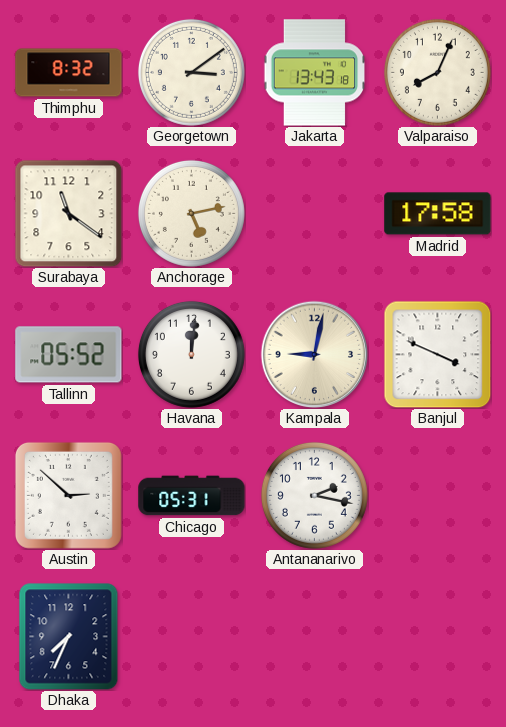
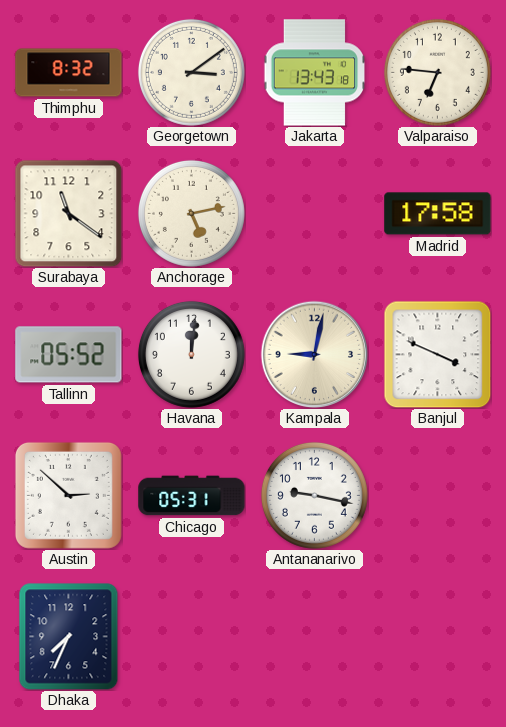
Valparaiso: 8:04 -> 6:46
Antananarivo: 2:17 -> 9:17
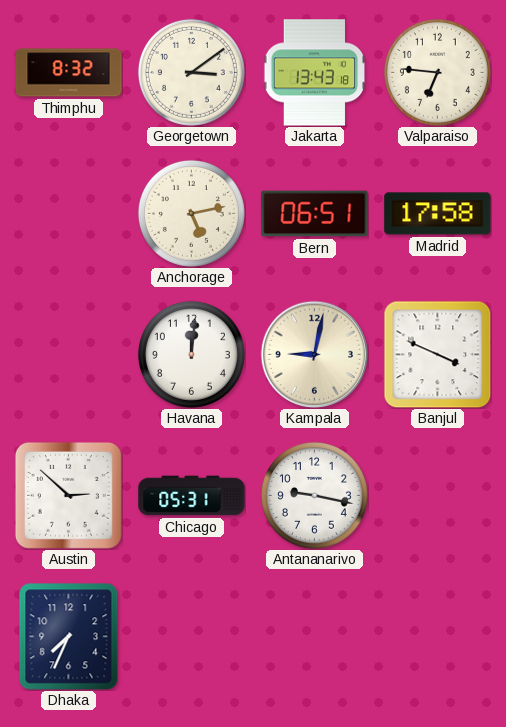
Surabaya: 11:21 -> none
Bern: none -> 06:51
Tallinn: 05:52 -> none
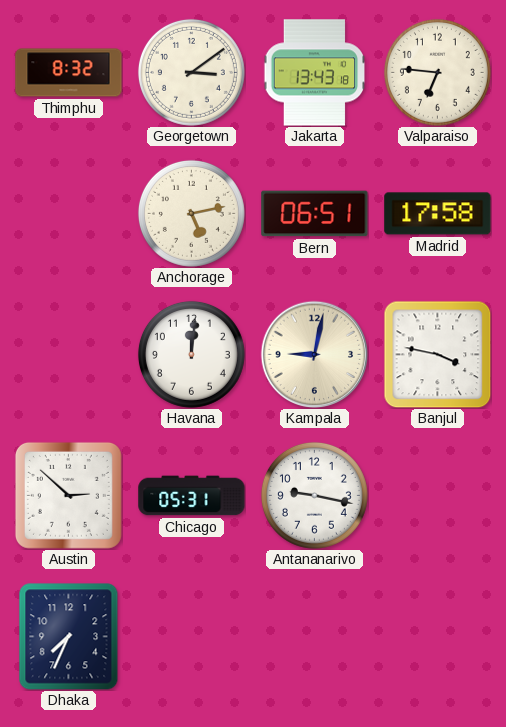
Banjul: 3:49 -> 3:47
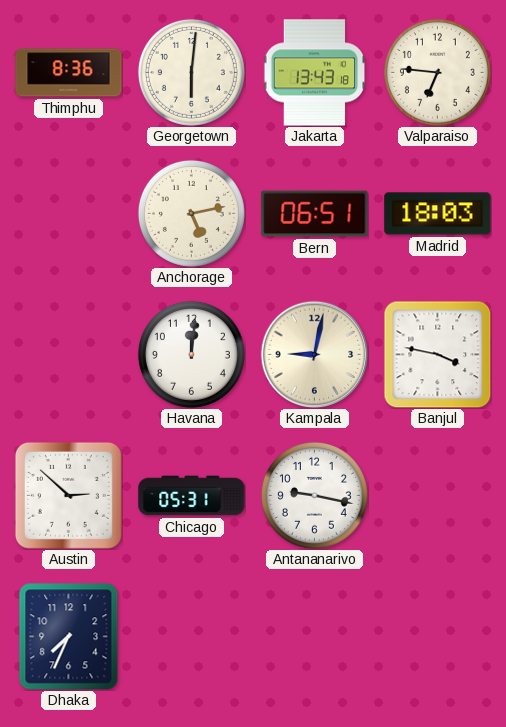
Thimphu: 8:32 -> 8:36
Georgetown: 3:09 -> 6:01
Madrid: 17:58 -> 18:03
